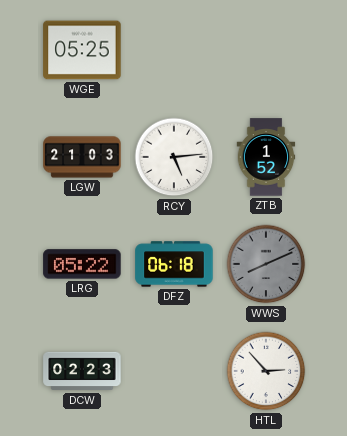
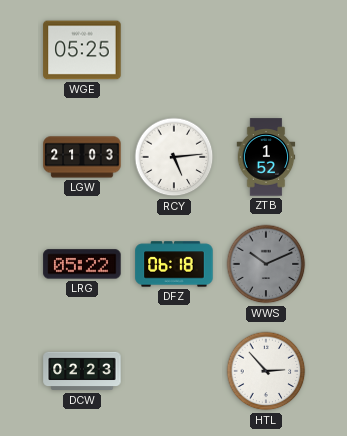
WWS: 8:11 -> 10:11
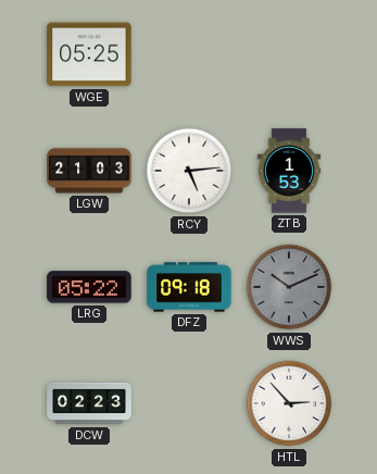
ZTB: 1:52 -> 1:53
DFZ: 06:18 -> 09:18
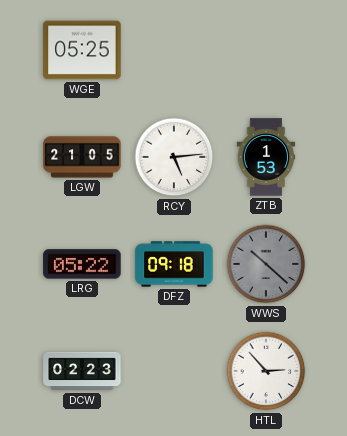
LGW: 21:03 -> 21:05
WWS: 10:11 -> 10:22
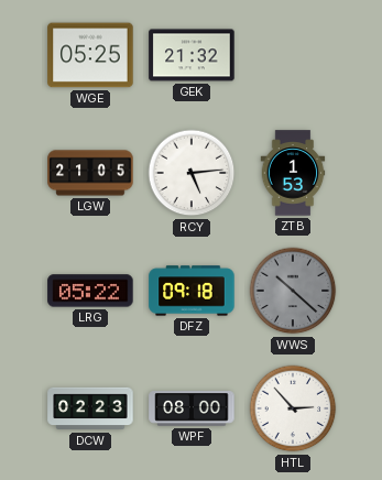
GEK: none -> 21:32
WPF: none -> 08:00
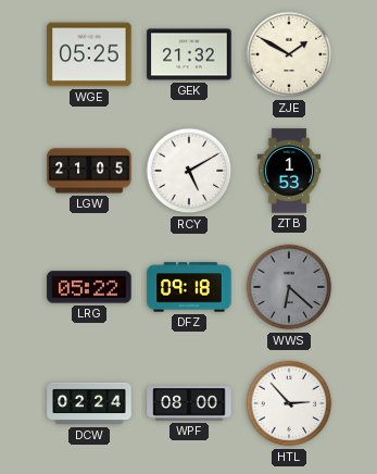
ZJE: none -> 1:50
RCY: 5:14 -> 5:10
WWS: 10:22 -> 6:22
DCW: 02:23 -> 02:24
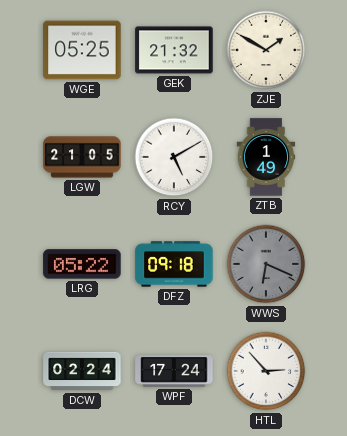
ZTB: 1:53 -> 1:49
WWS: 6:22 -> 6:19
WPF: 08:00 -> 17:24
